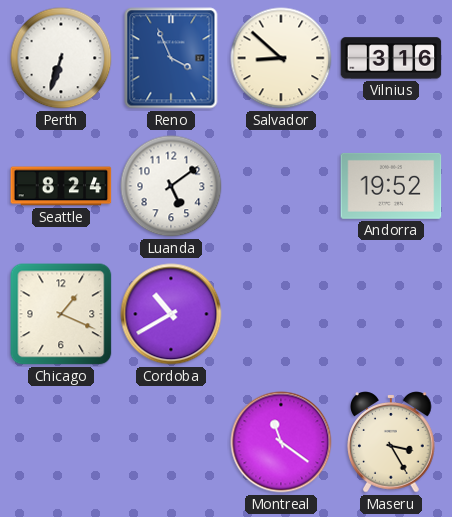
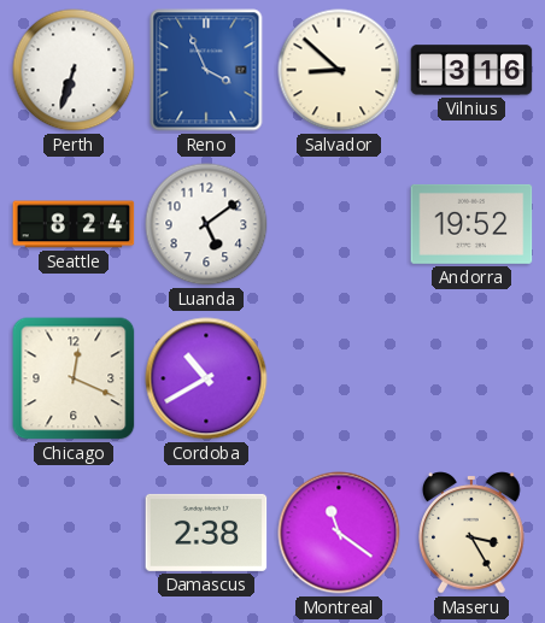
Chicago: 1:19 -> 12:19
Damascus: none -> 2:38
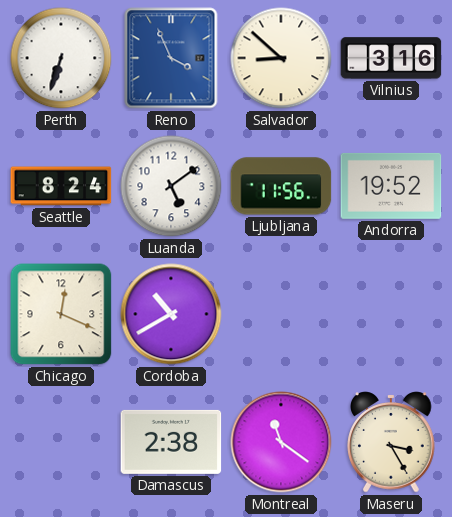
Ljubljana: none -> 11:56
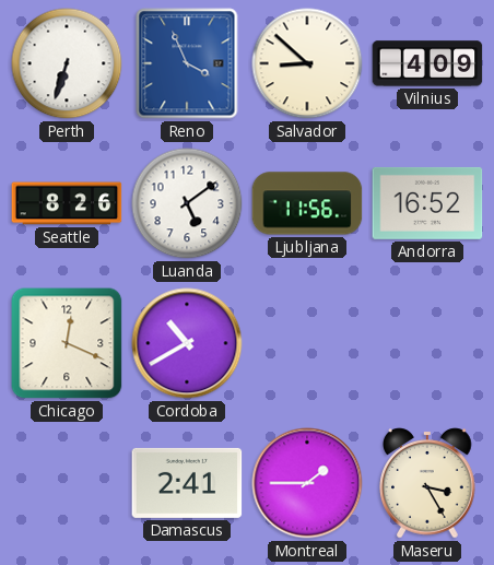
Vilnius: 3:16 -> 4:09
Seattle: 8:24 -> 8:26
Andorra: 19:52 -> 16:52
Damascus: 2:38 -> 2:41
Montreal: 11:21 -> 1:45
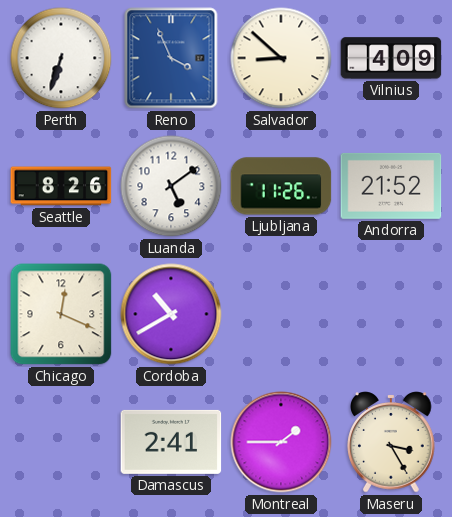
Ljubljana: 11:56 -> 11:26
Andorra: 16:52 -> 21:52
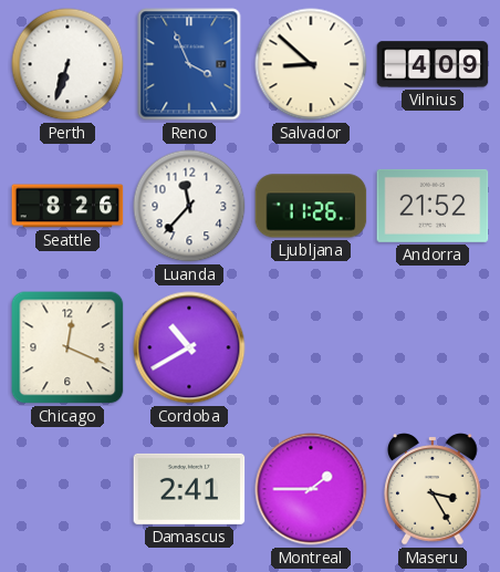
Luanda: 5:09 -> 11:37
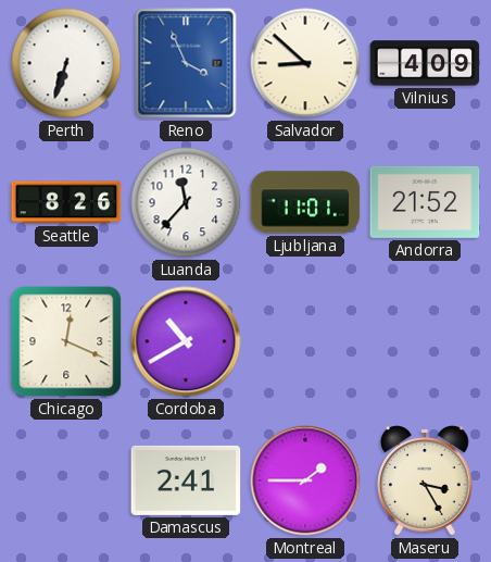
Ljubljana: 11:26 -> 11:01
